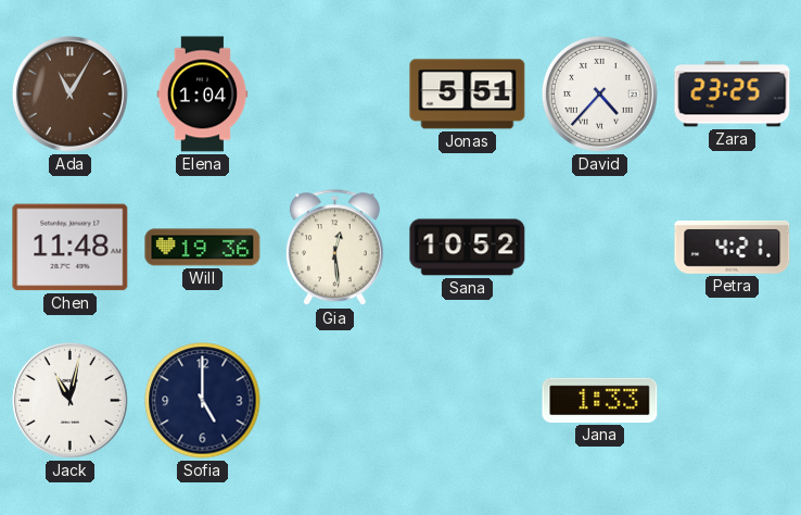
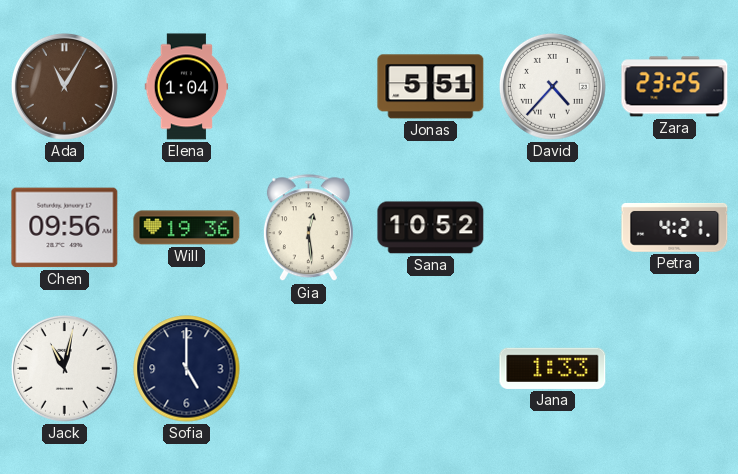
Chen: 11:48 -> 09:56
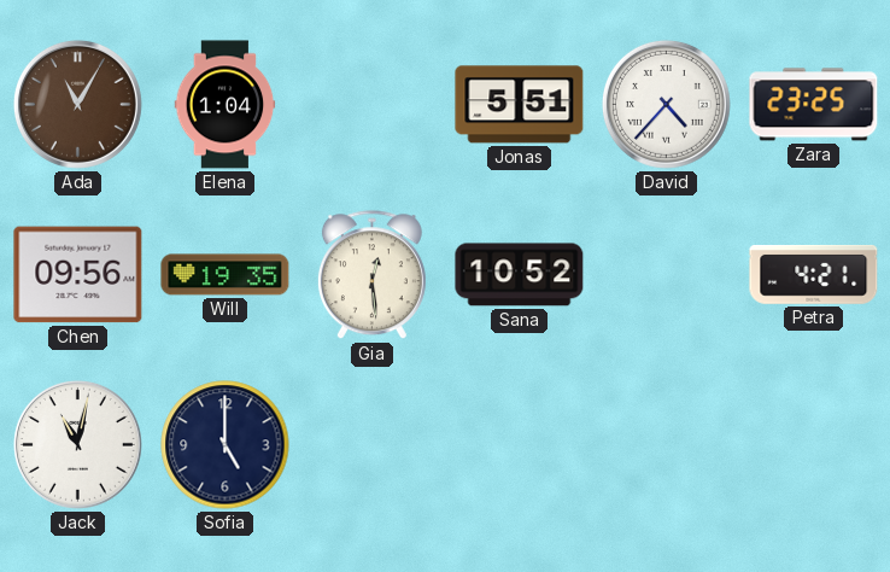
Will: 19:36 -> 19:35
Jana: 1:33 -> none
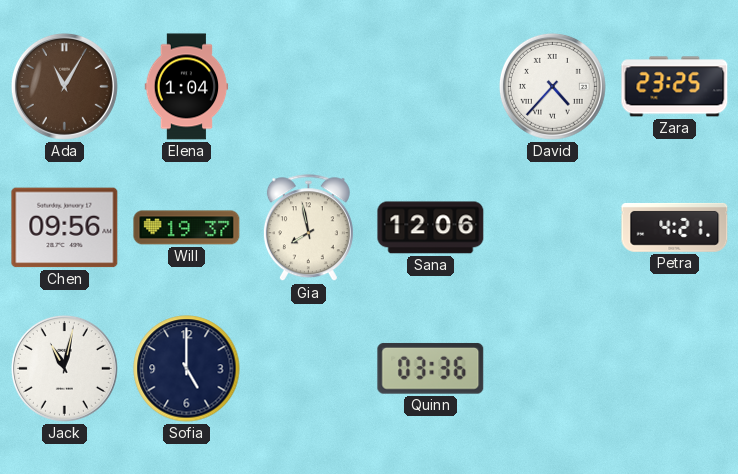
Jonas: 5:51 -> none
Will: 19:35 -> 19:37
Gia: 12:29 -> 7:58
Sana: 10:52 -> 12:06
Quinn: none -> 03:36
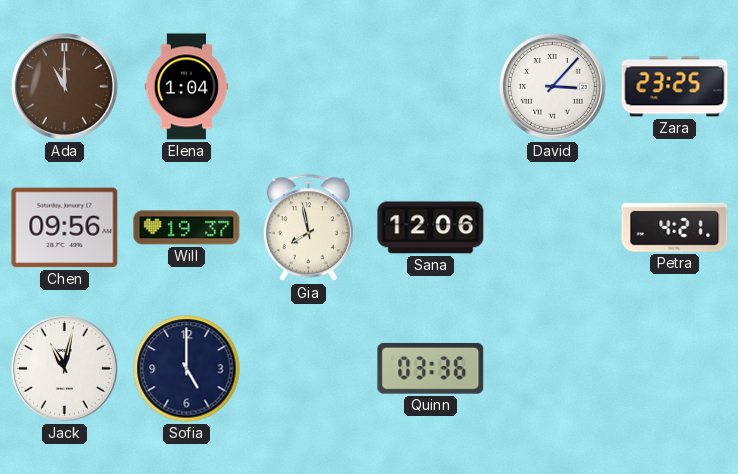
Ada: 11:05 -> 11:00
David: 4:37 -> 3:07
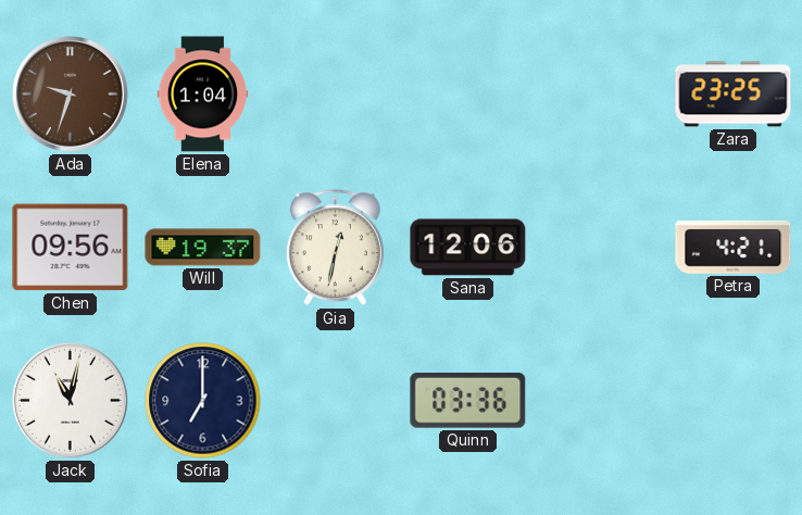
Ada: 11:00 -> 9:33
David: 3:07 -> none
Gia: 7:58 -> 12:32
Sofia: 5:00 -> 7:00
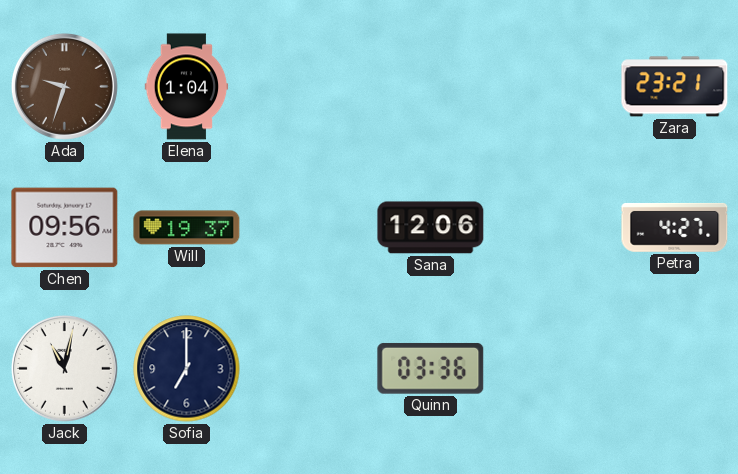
Zara: 23:25 -> 23:21
Gia: 12:32 -> none
Petra: 4:21 -> 4:27
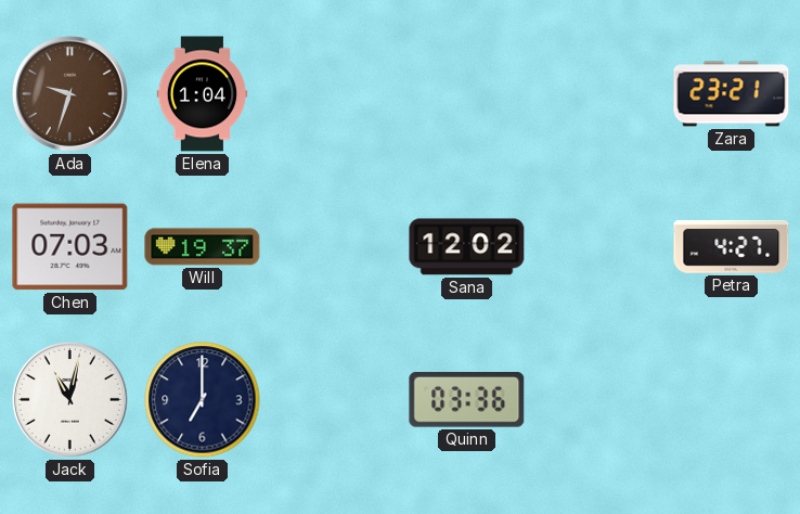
Chen: 09:56 -> 07:03
Sana: 12:06 -> 12:02
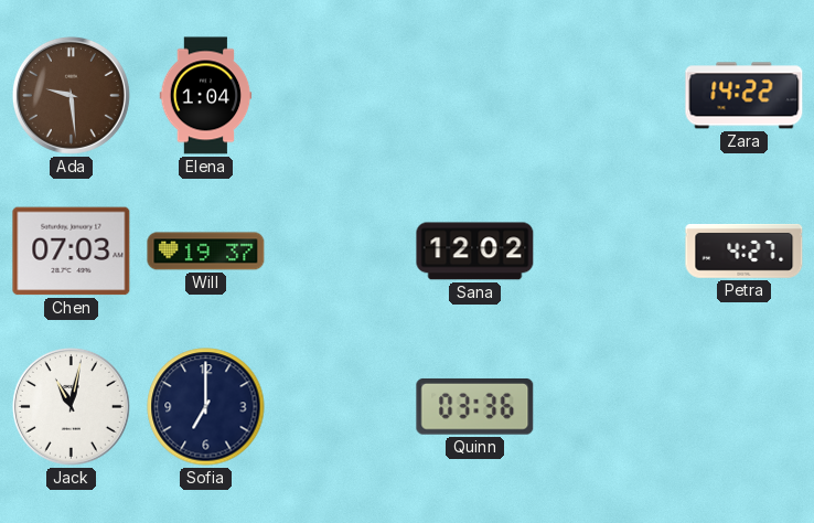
Ada: 9:33 -> 9:29
Zara: 23:21 -> 14:22
